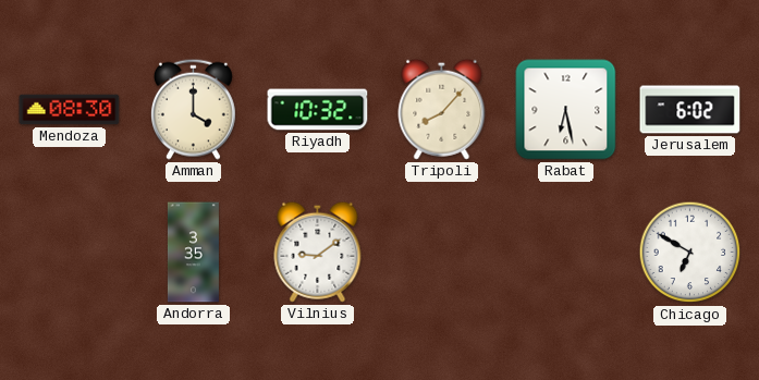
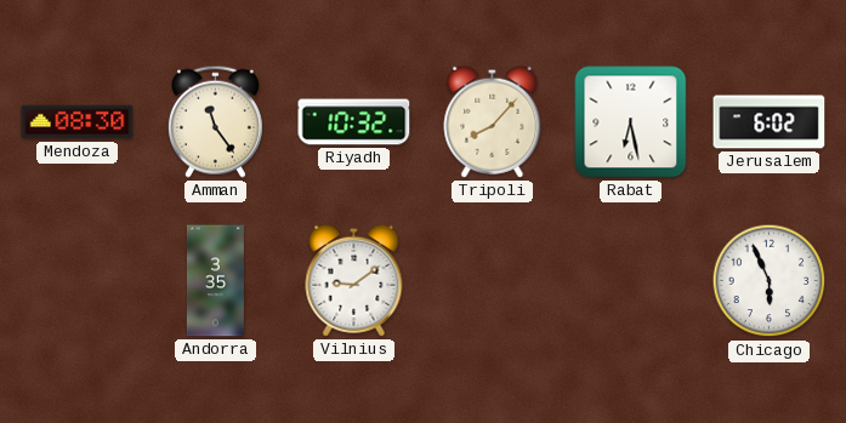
Amman: 4:00 -> 11:24
Chicago: 6:50 -> 5:56
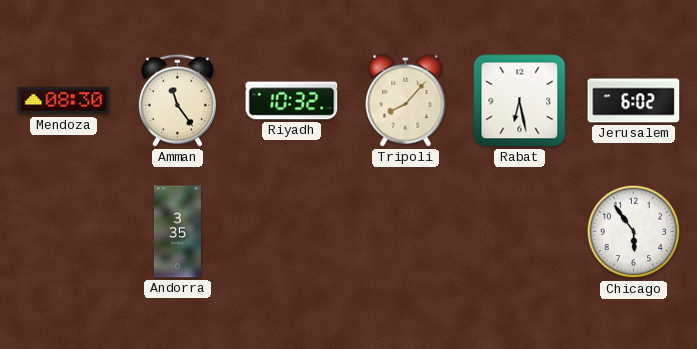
Vilnius: 9:09 -> none
Chicago: 5:56 -> 5:54
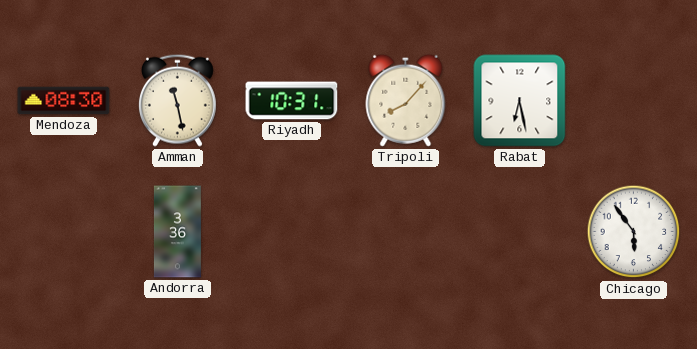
Amman: 11:24 -> 11:28
Riyadh: 10:32 -> 10:31
Jerusalem: 6:02 -> none
Andorra: 3:35 -> 3:36
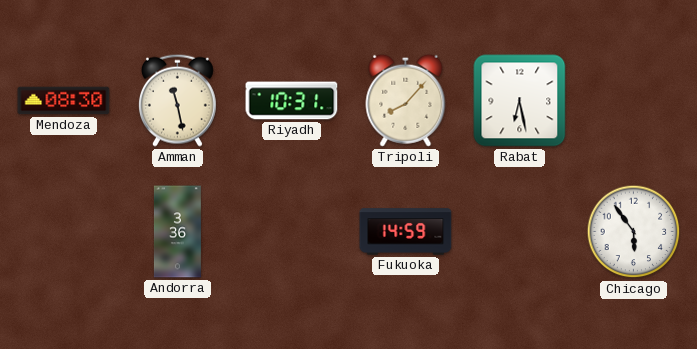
Fukuoka: none -> 14:59
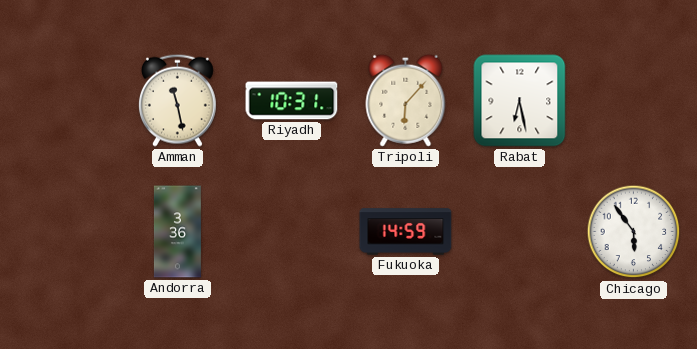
Mendoza: 08:30 -> none
Tripoli: 8:07 -> 6:07
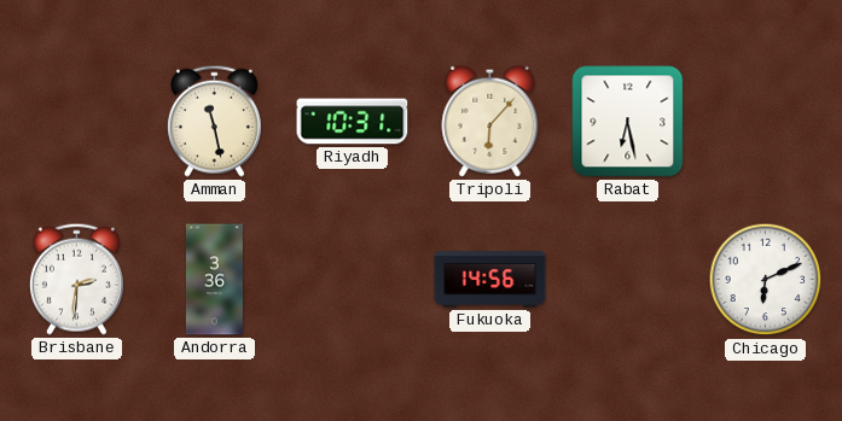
Brisbane: none -> 2:31
Fukuoka: 14:59 -> 14:56
Chicago: 5:54 -> 6:11
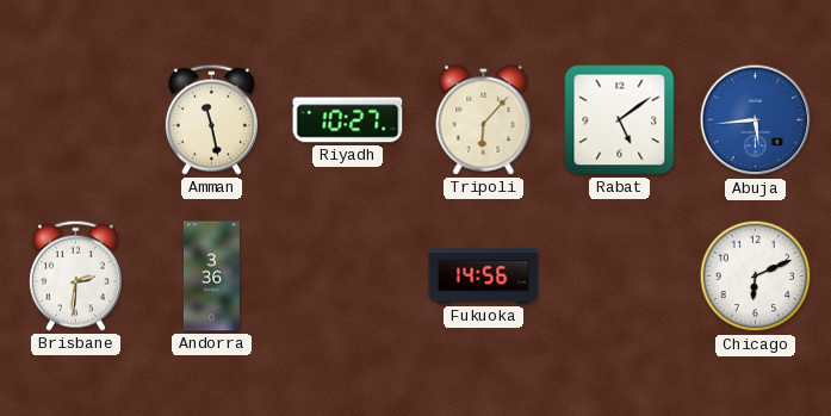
Riyadh: 10:31 -> 10:27
Rabat: 6:28 -> 5:09
Abuja: none -> 5:44
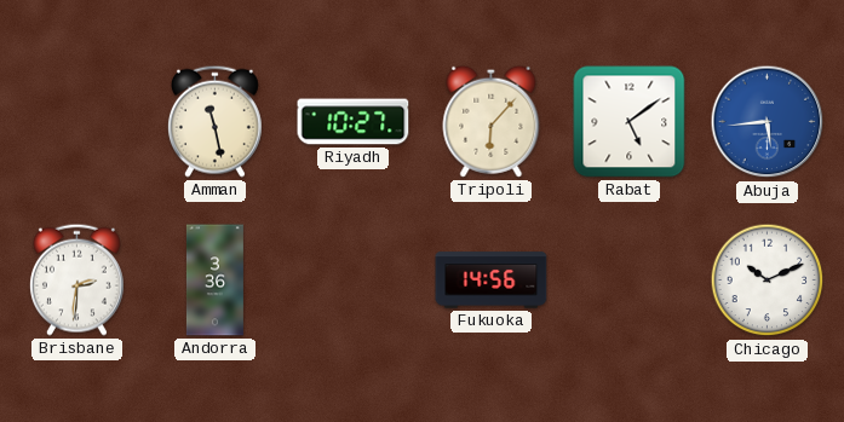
Chicago: 6:11 -> 10:11
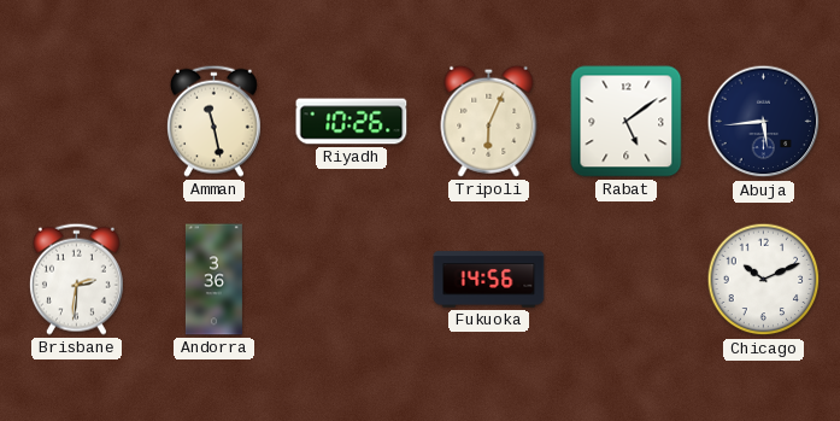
Riyadh: 10:27 -> 10:26
Tripoli: 6:07 -> 6:04
Abuja dial: blue -> navy
